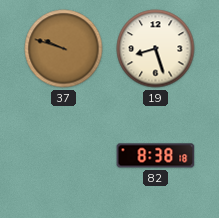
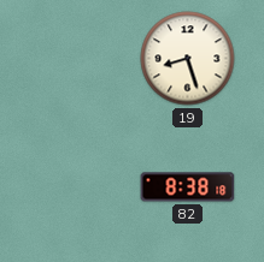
37: 9:48 -> none
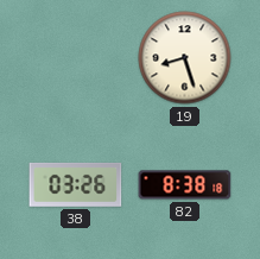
38: none -> 03:26
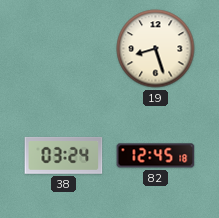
38: 03:26 -> 03:24
82: 8:38 -> 12:45
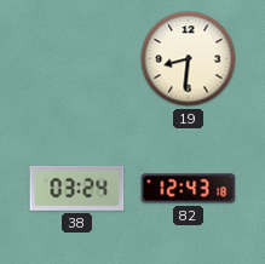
19: 8:27 -> 8:31
82: 12:45 -> 12:43
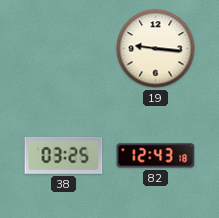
19: 8:31 -> 9:16
38: 03:24 -> 03:25
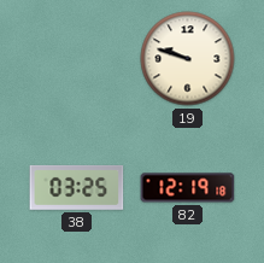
19: 9:16 -> 9:48
82: 12:43 -> 12:19
